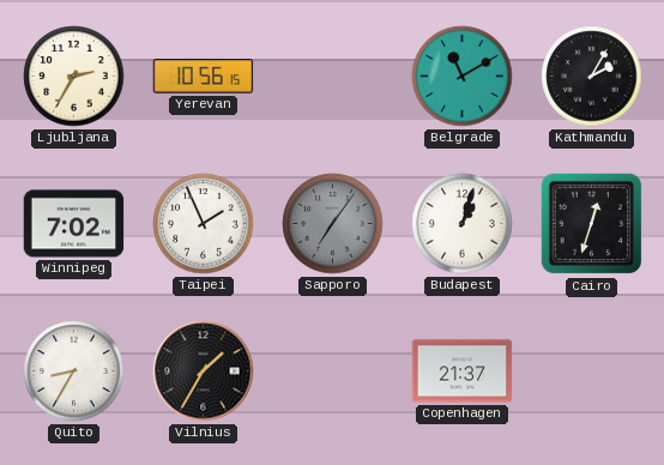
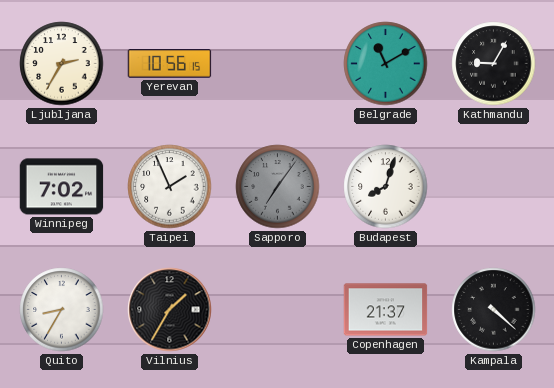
Kathmandu: 2:05 -> 9:05
Budapest: 1:03 -> 8:03
Cairo: 12:33 -> none
Kampala: none -> 4:22
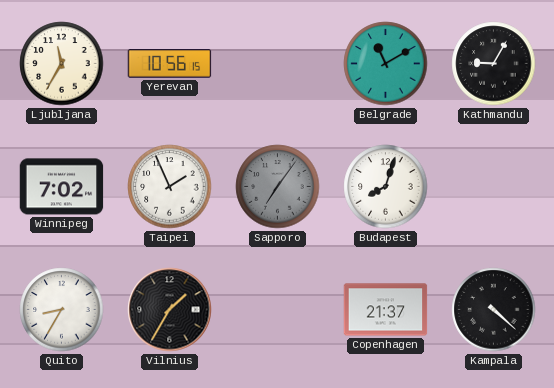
Ljubljana: 2:35 -> 11:35
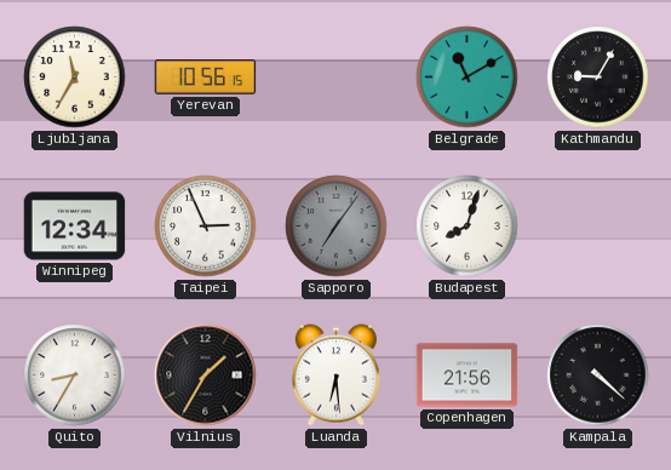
Winnipeg: 7:02 -> 12:34
Taipei: 1:56 -> 2:56
Luanda: none -> 6:29
Copenhagen: 21:37 -> 21:56
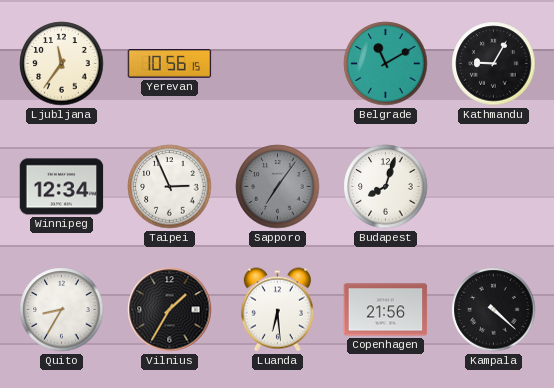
Ljubljana: 11:35 -> 11:36
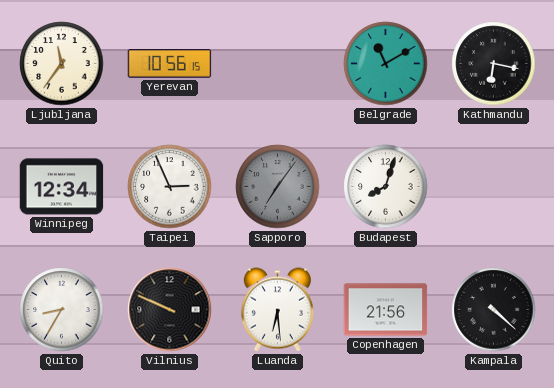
Kathmandu: 9:05 -> 6:17
Vilnius: 1:35 -> 9:49
